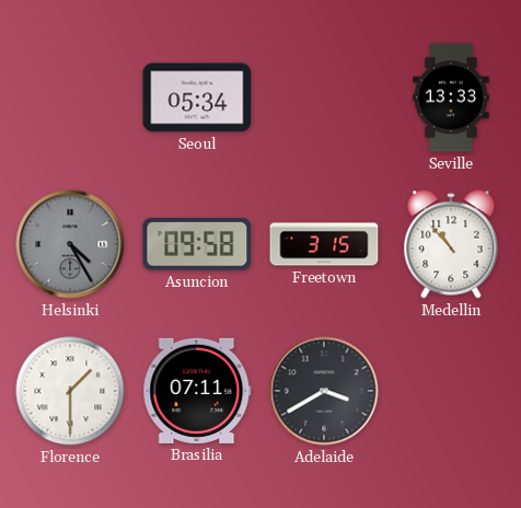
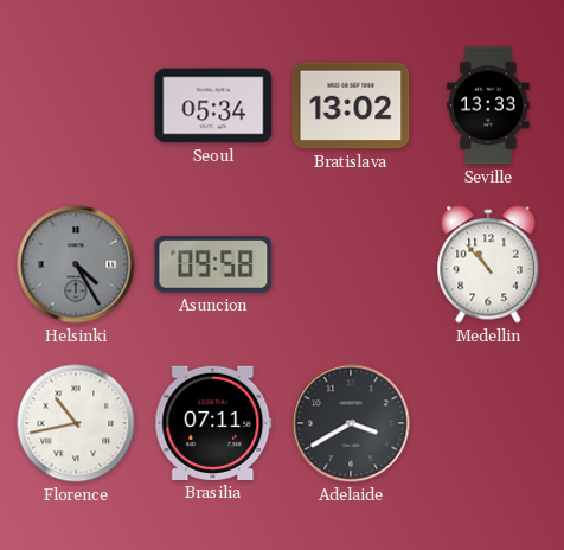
Bratislava: none -> 13:02
Freetown: 3:15 -> none
Florence: 1:30 -> 10:43
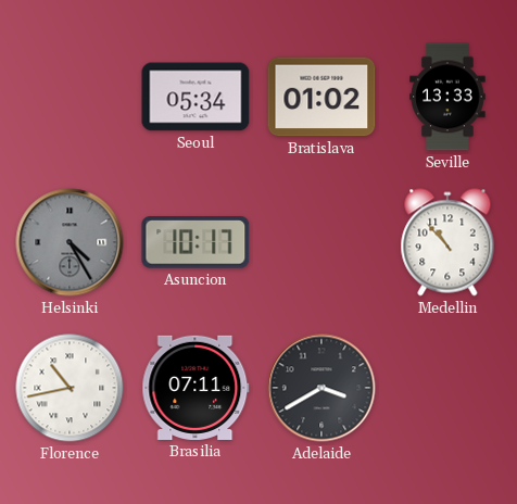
Bratislava: 13:02 -> 01:02
Asuncion: 09:58 -> 10:17
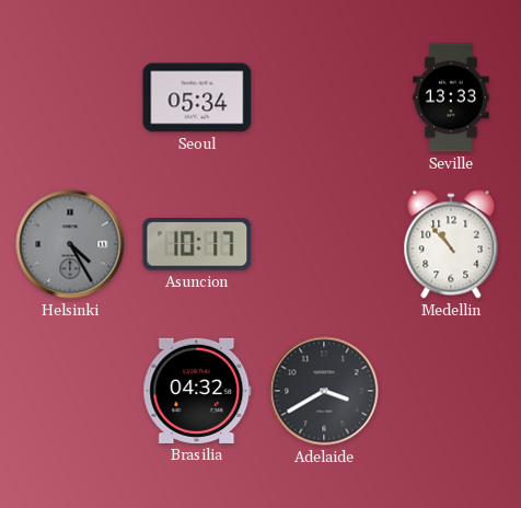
Bratislava: 01:02 -> none
Florence: 10:43 -> none
Brasilia: 07:11 -> 04:32
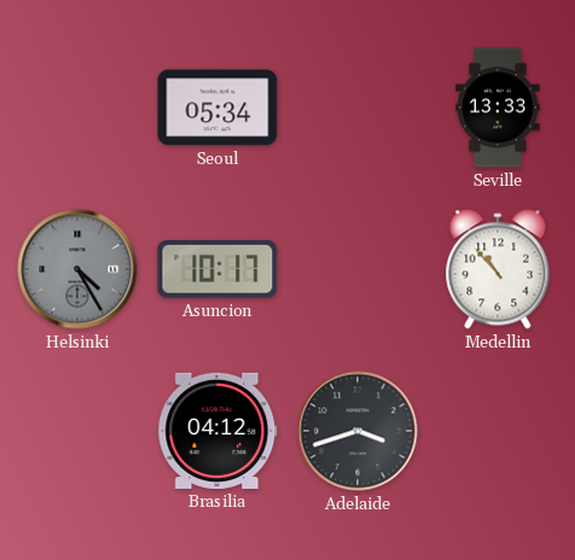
Brasilia: 04:32 -> 04:12
Adelaide: 3:40 -> 3:42
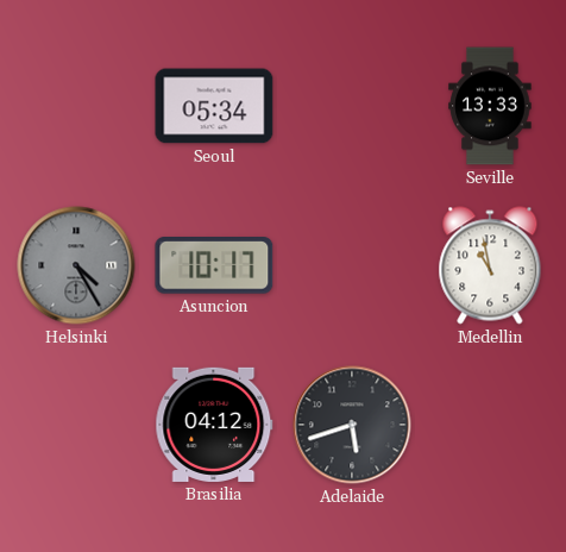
Medellin: 10:53 -> 10:58
Adelaide: 3:42 -> 5:42
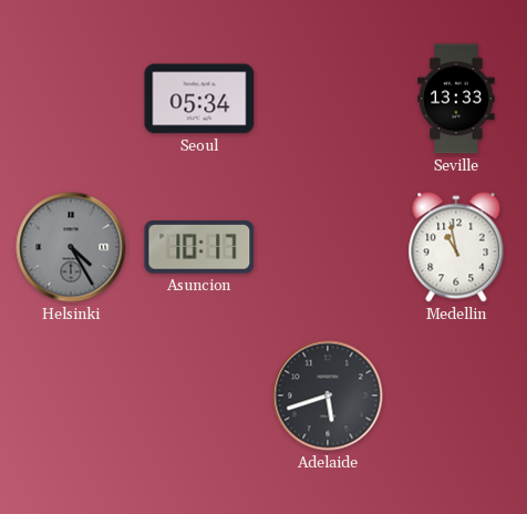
Brasilia: 04:12 -> none
